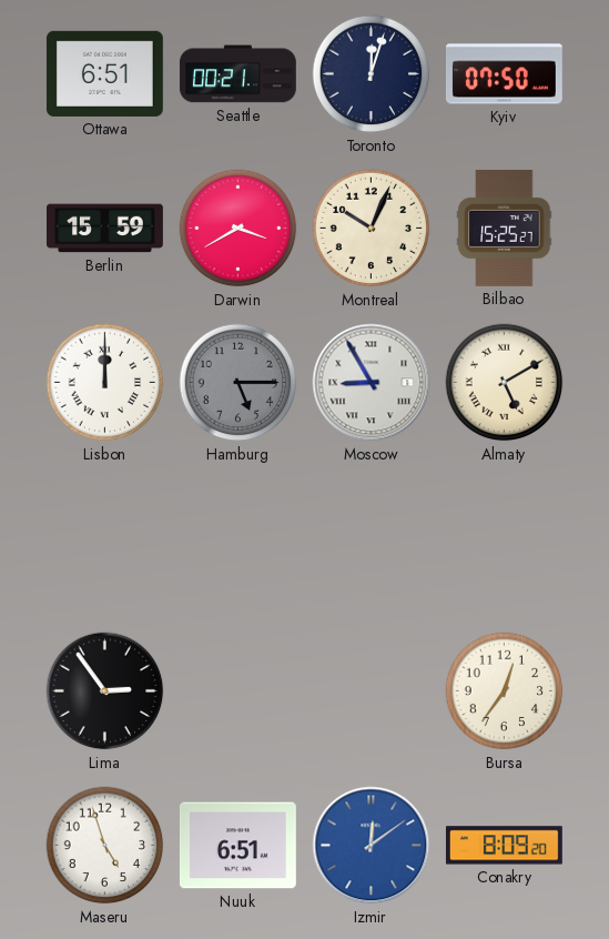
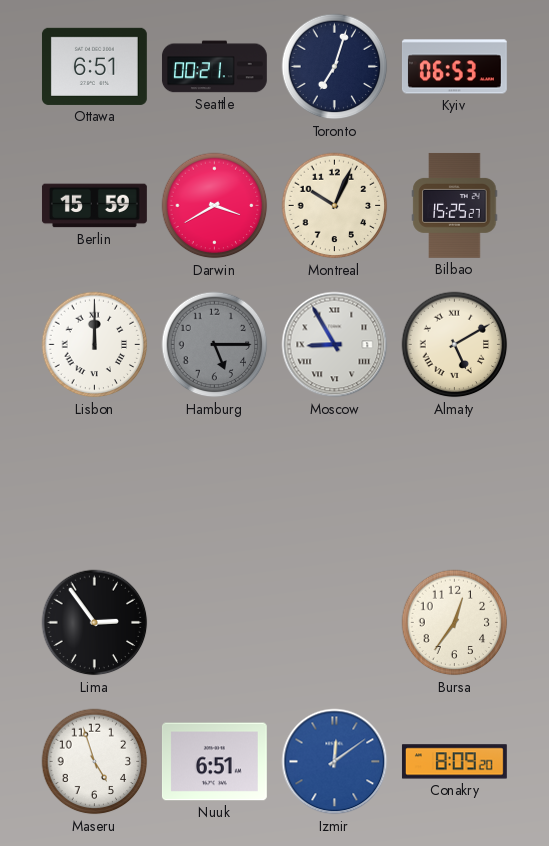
Toronto: 12:03 -> 7:03
Kyiv: 07:50 -> 06:53
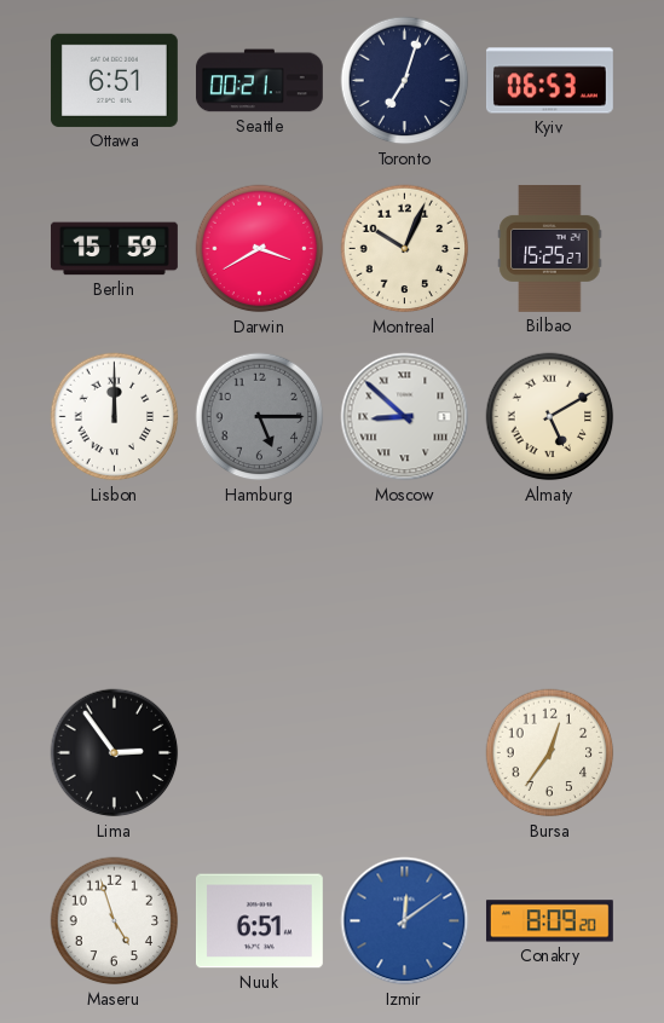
Moscow: 8:55 -> 8:52
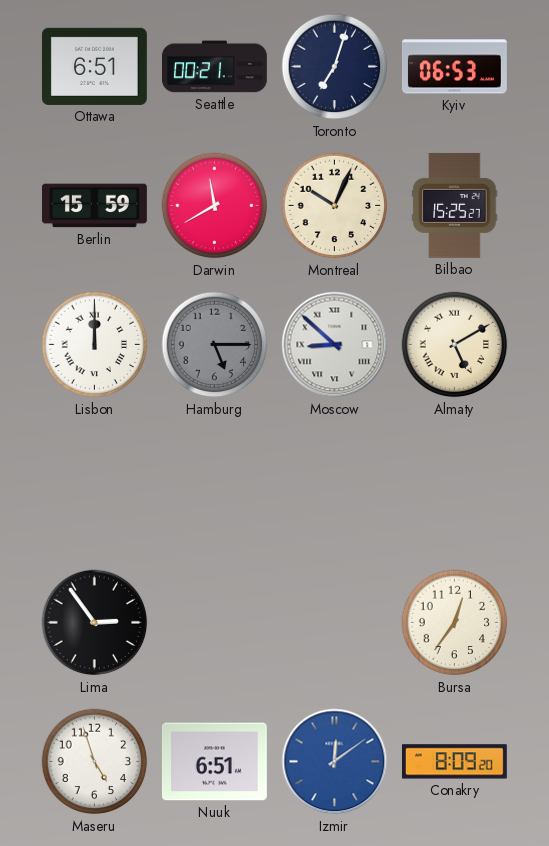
Darwin: 3:40 -> 11:40
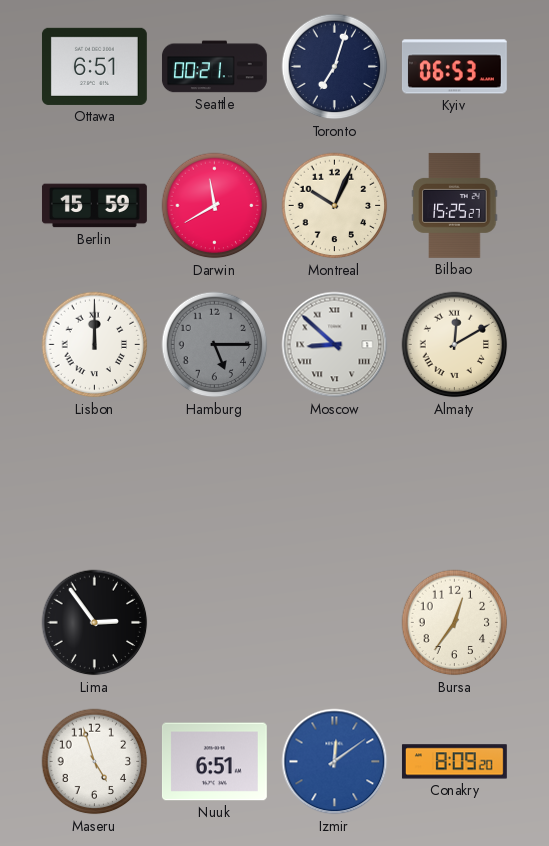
Almaty: 5:10 -> 12:10
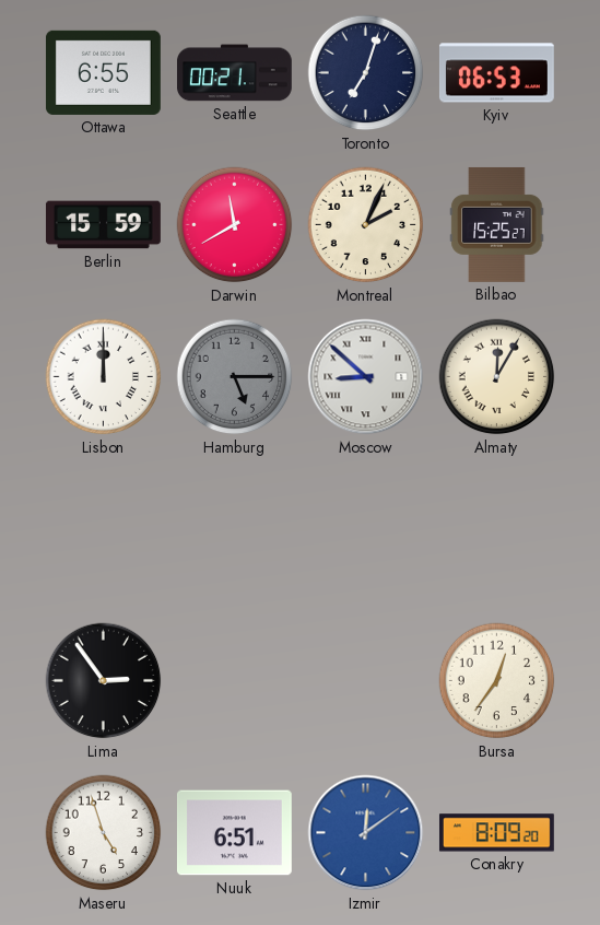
Ottawa: 6:51 -> 6:55
Montreal: 10:04 -> 2:04
Almaty: 12:10 -> 12:05
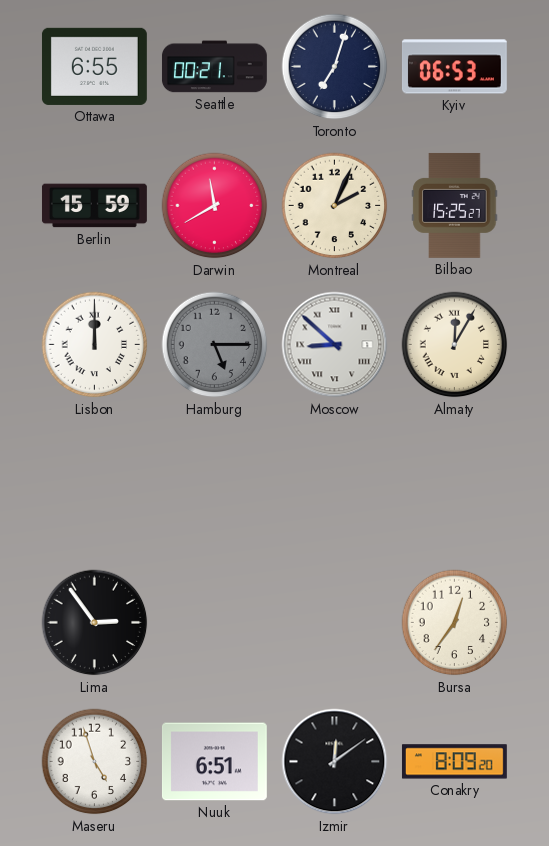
Izmir dial: blue -> black
